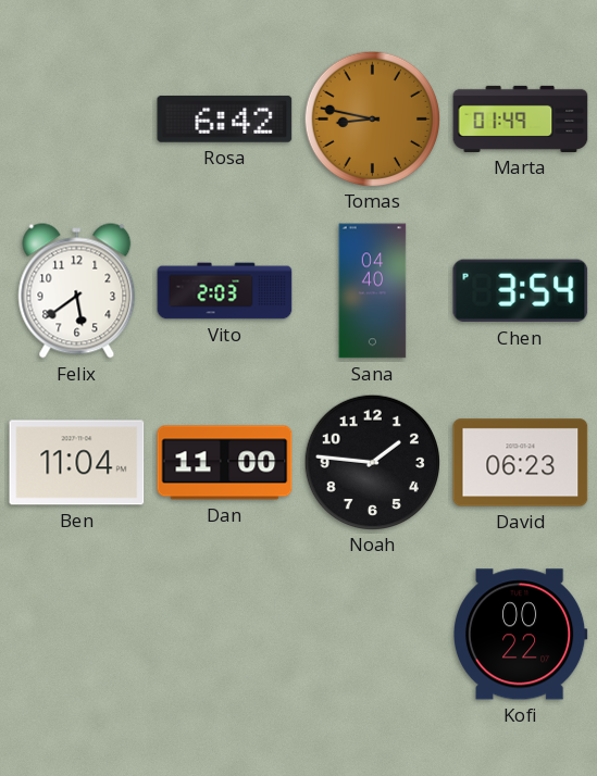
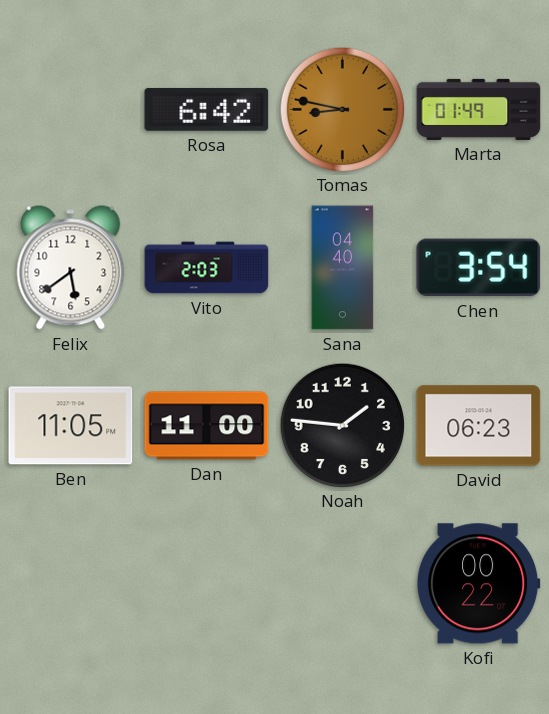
Ben: 11:04 -> 11:05
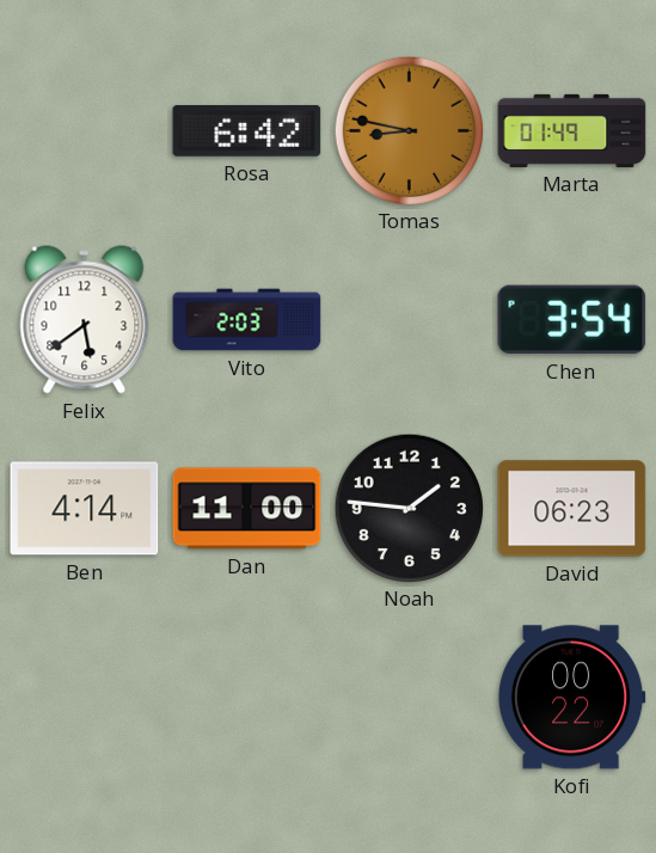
Sana: 04:40 -> none
Ben: 11:05 -> 4:14
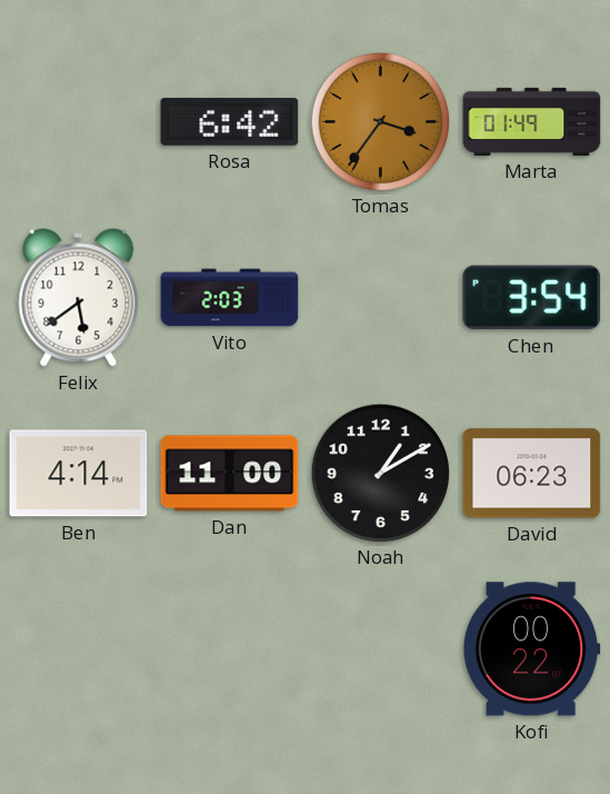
Tomas: 8:47 -> 3:36
Noah: 1:46 -> 1:10
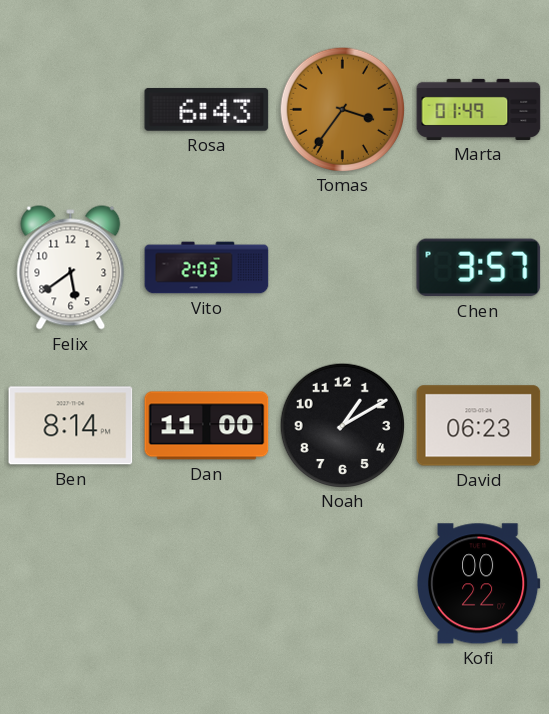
Rosa: 6:42 -> 6:43
Chen: 3:54 -> 3:57
Ben: 4:14 -> 8:14
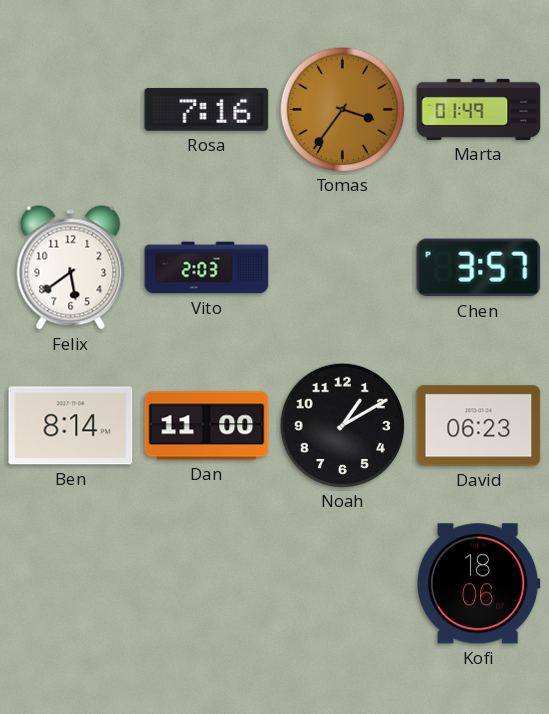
Rosa: 6:43 -> 7:16
Kofi: 00:22 -> 18:06
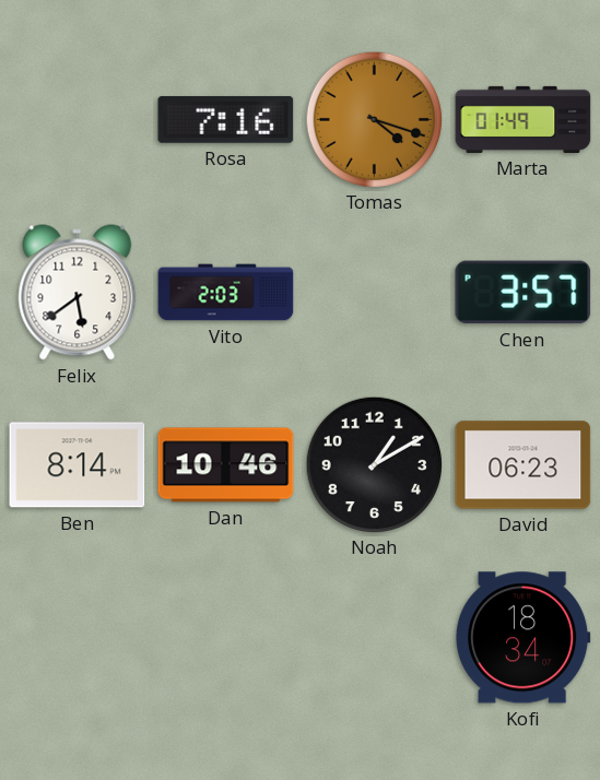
Tomas: 3:36 -> 4:18
Dan: 11:00 -> 10:46
Kofi: 18:06 -> 18:34
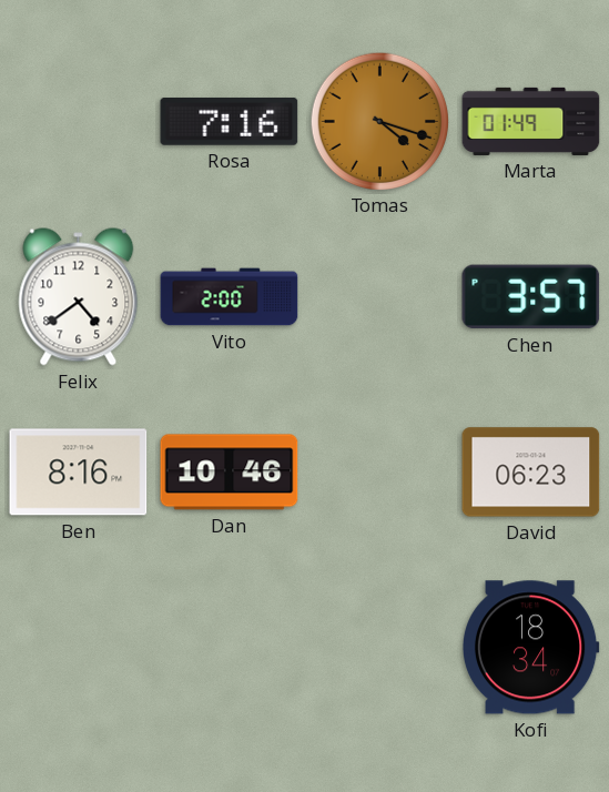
Felix: 5:39 -> 4:39
Vito: 2:03 -> 2:00
Ben: 8:14 -> 8:16
Noah: 1:10 -> none
